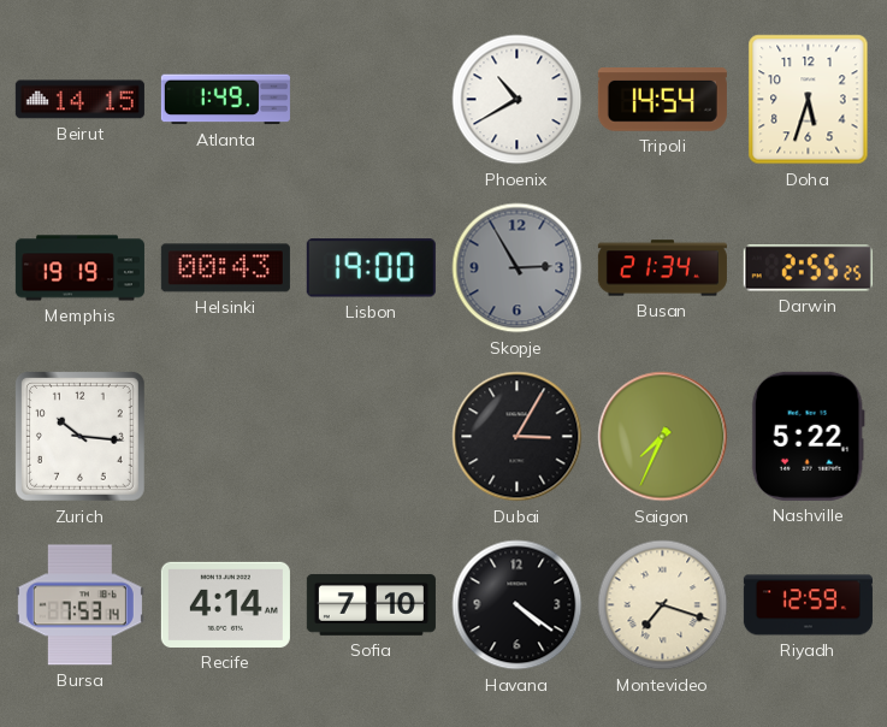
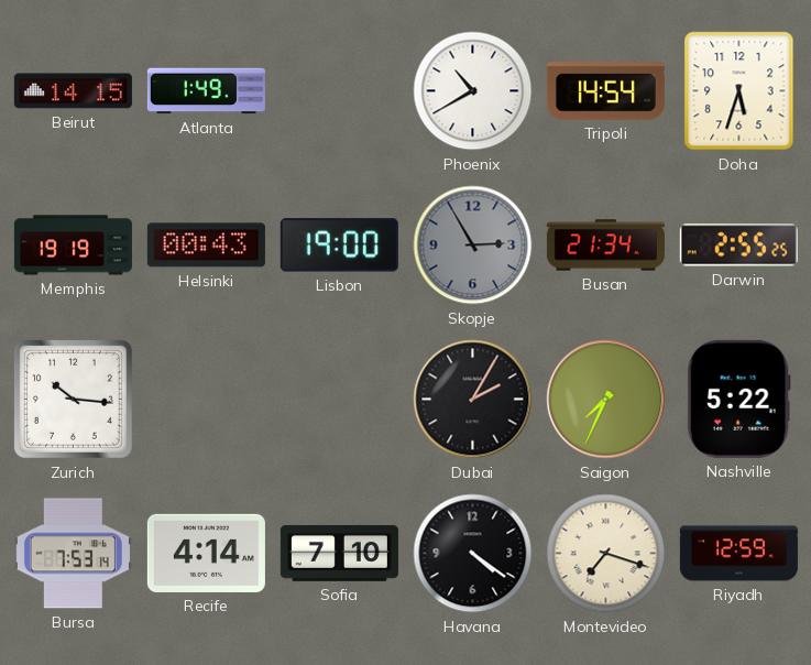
Dubai: 3:05 -> 2:05
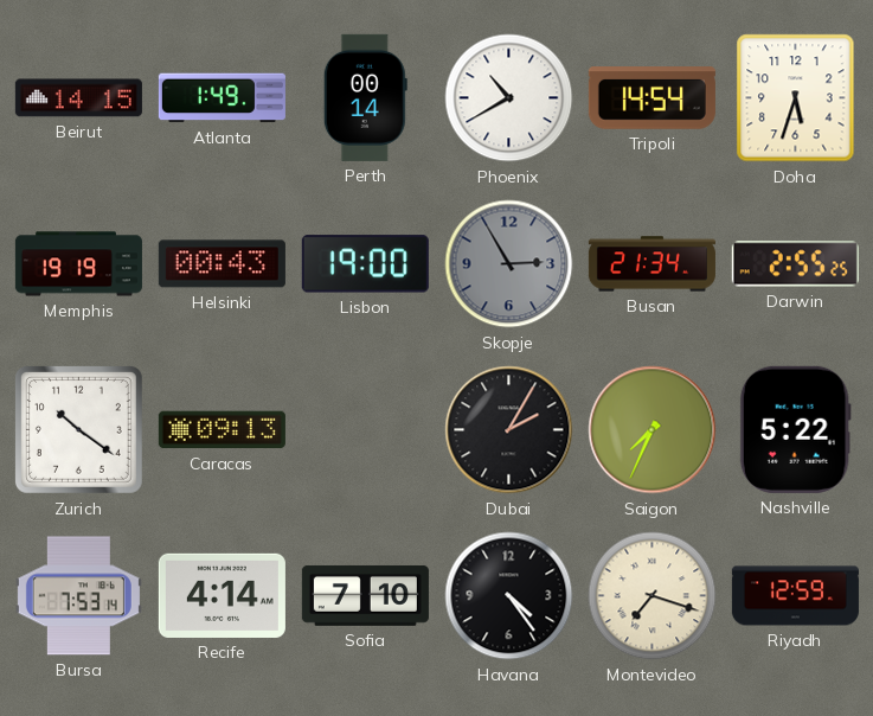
Perth: none -> 00:14
Zurich: 10:16 -> 10:21
Caracas: none -> 09:13
Havana: 4:21 -> 4:24
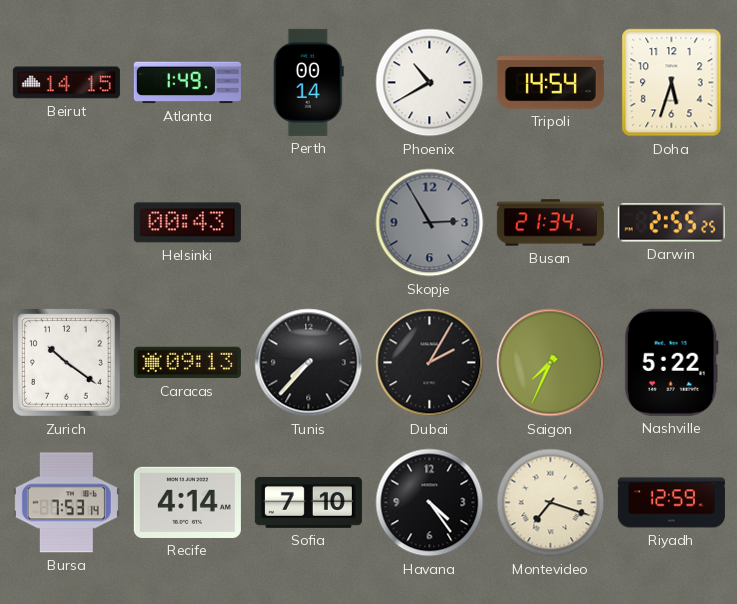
Memphis: 19:19 -> none
Lisbon: 19:00 -> none
Tunis: none -> 7:37
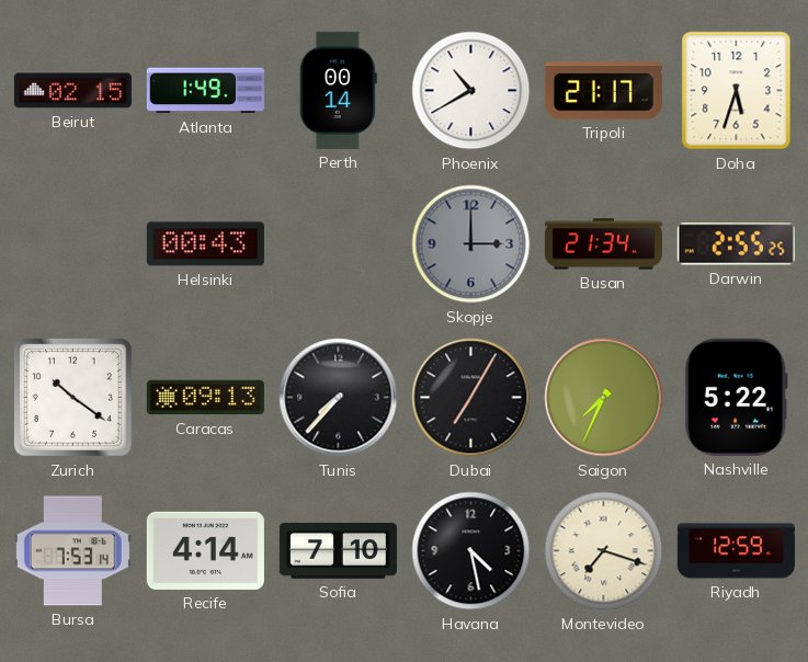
Beirut: 14:15 -> 02:15
Tripoli: 14:54 -> 21:17
Skopje: 2:55 -> 3:00
Dubai: 2:05 -> 7:05
Havana: 4:24 -> 4:28
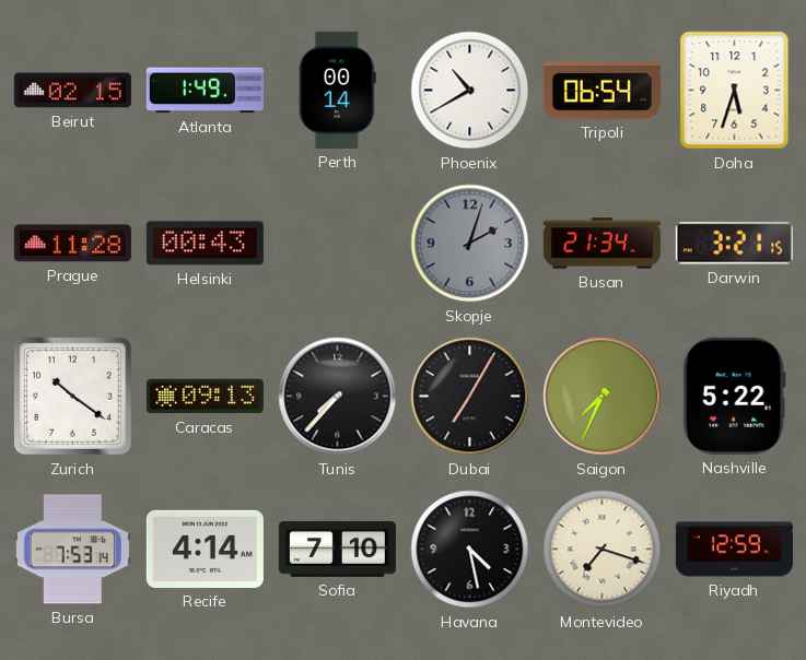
Tripoli: 21:17 -> 06:54
Prague: none -> 11:28
Skopje: 3:00 -> 2:03
Darwin: 2:55 -> 3:21
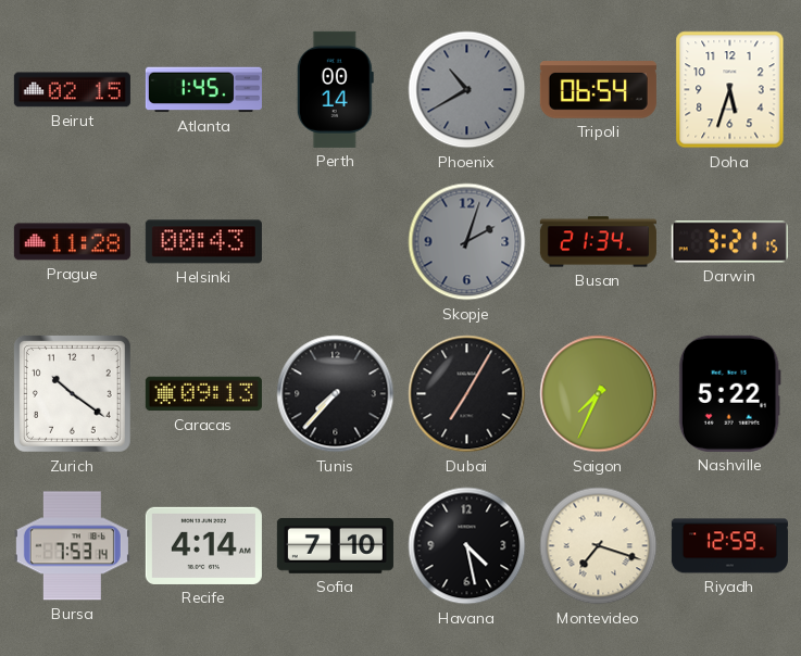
Atlanta: 1:49 -> 1:45
Phoenix dial: white -> grey
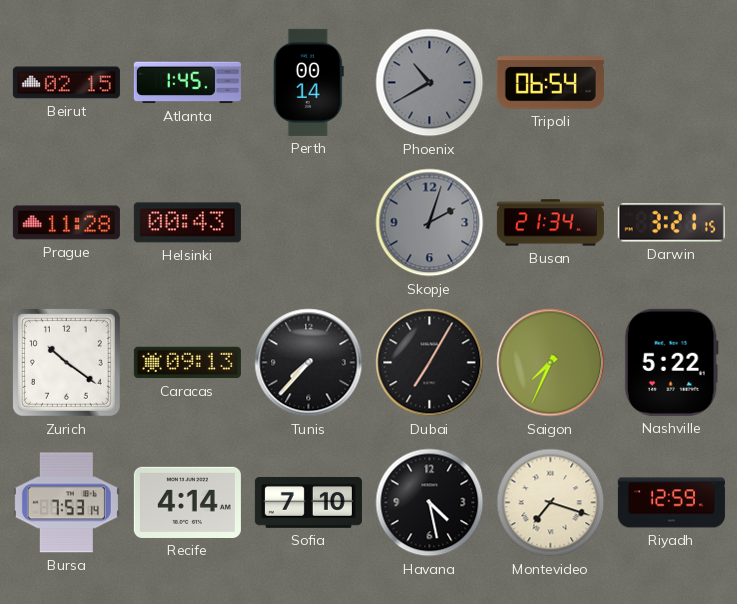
Doha: 5:33 -> none
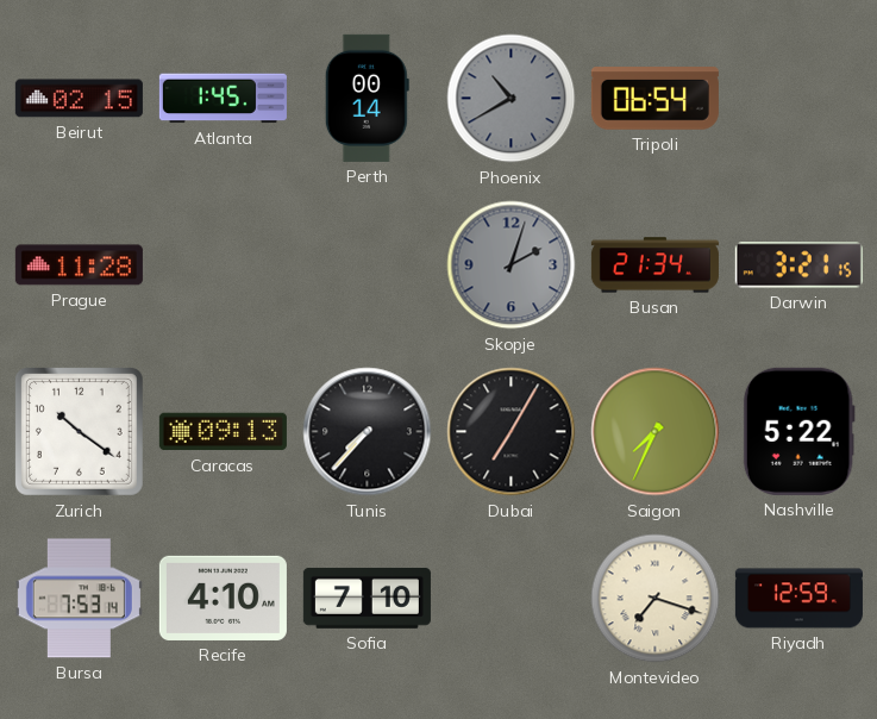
Helsinki: 00:43 -> none
Recife: 4:14 -> 4:10
Havana: 4:28 -> none
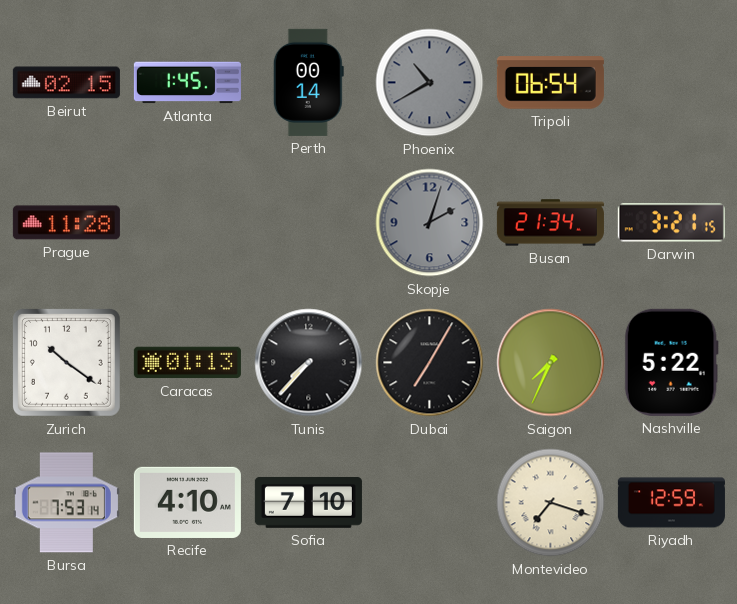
Caracas: 09:13 -> 01:13
